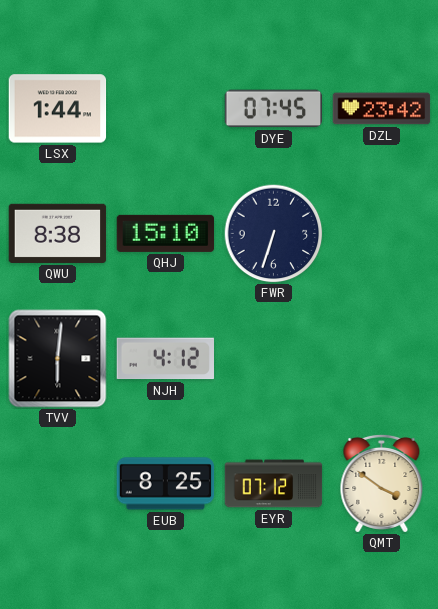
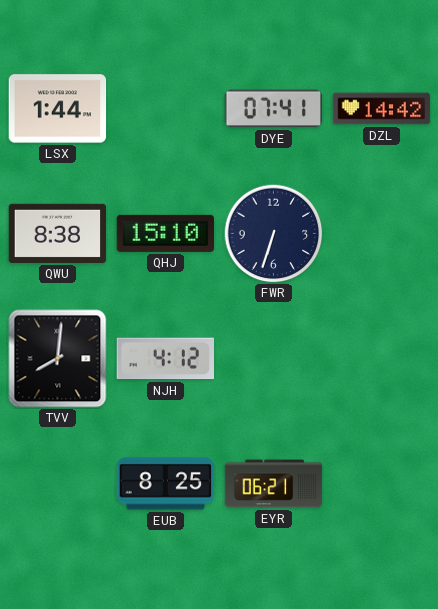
DYE: 07:45 -> 07:41
DZL: 23:42 -> 14:42
TVV: 6:01 -> 8:01
EYR: 07:12 -> 06:21
QMT: 3:51 -> none
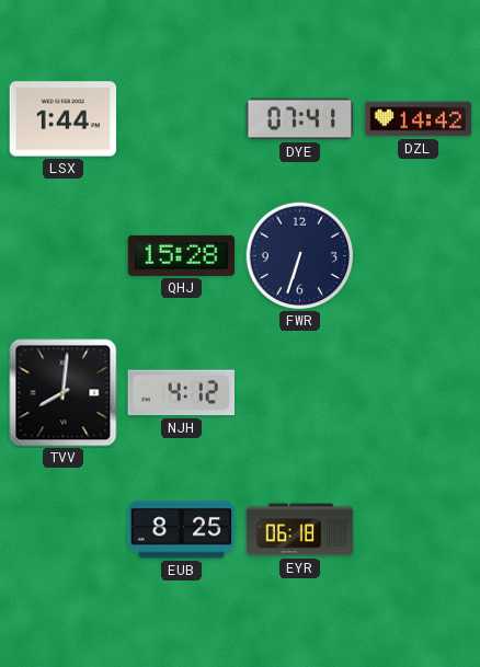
QWU: 8:38 -> none
QHJ: 15:10 -> 15:28
EYR: 06:21 -> 06:18
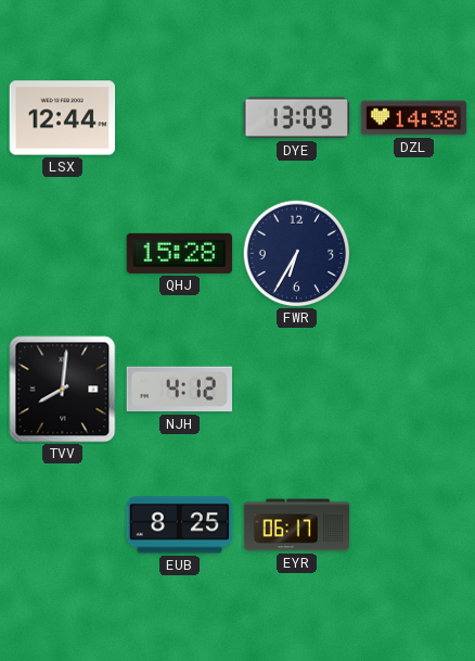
LSX: 1:44 -> 12:44
DYE: 07:41 -> 13:09
DZL: 14:42 -> 14:38
FWR: 6:33 -> 6:35
EYR: 06:18 -> 06:17
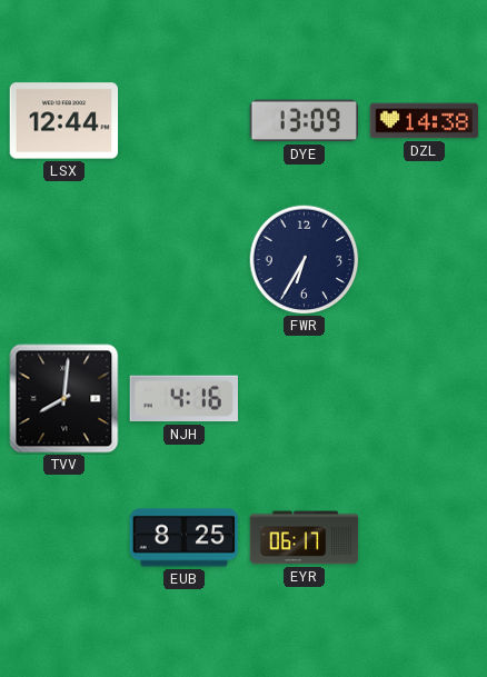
QHJ: 15:28 -> none
NJH: 4:12 -> 4:16
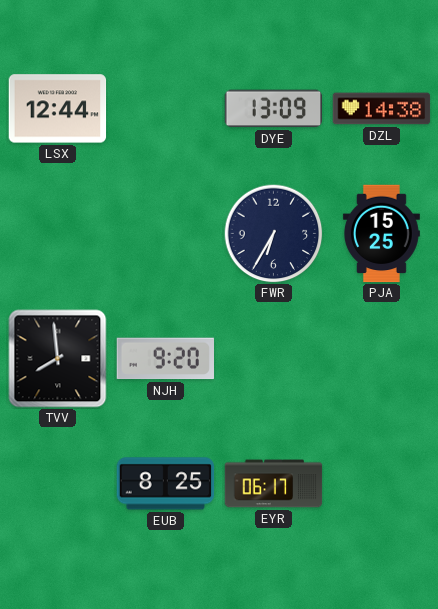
PJA: none -> 15:25
TVV: 8:01 -> 7:59
NJH: 4:16 -> 9:20
